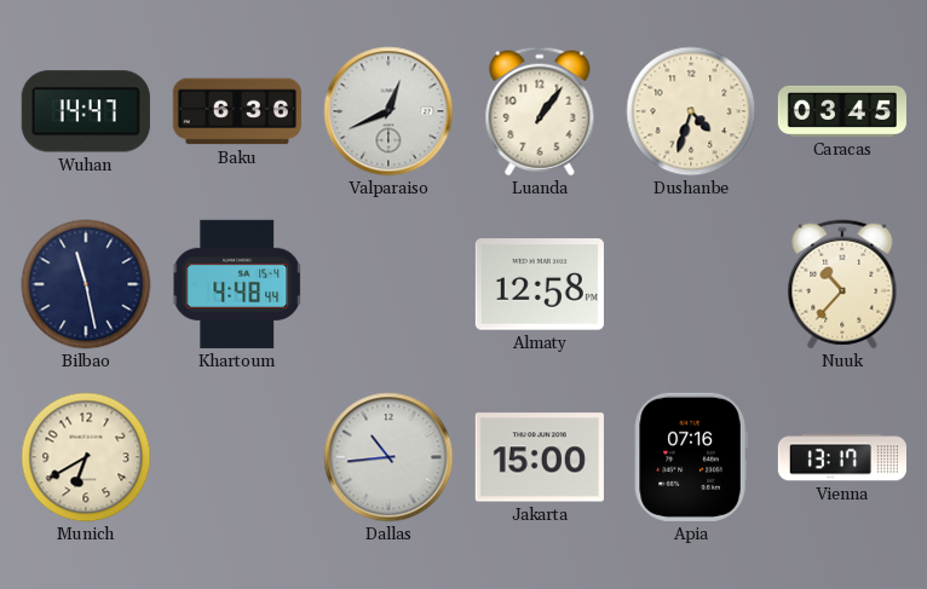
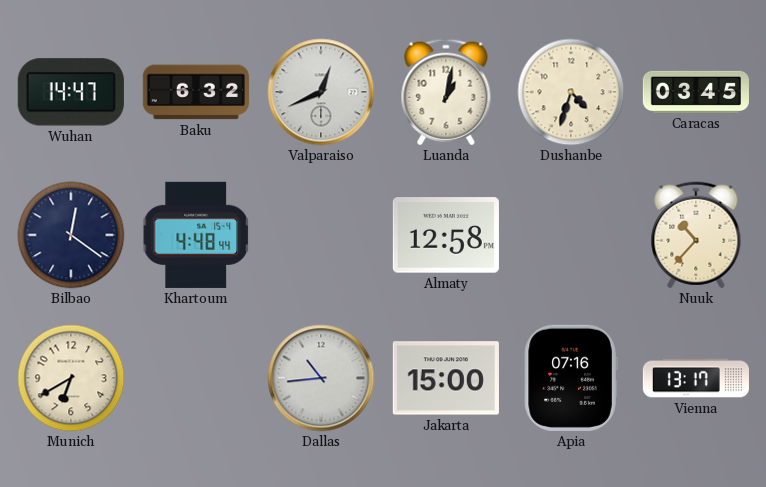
Baku: 6:36 -> 6:32
Luanda: 1:06 -> 1:02
Bilbao: 11:28 -> 12:21
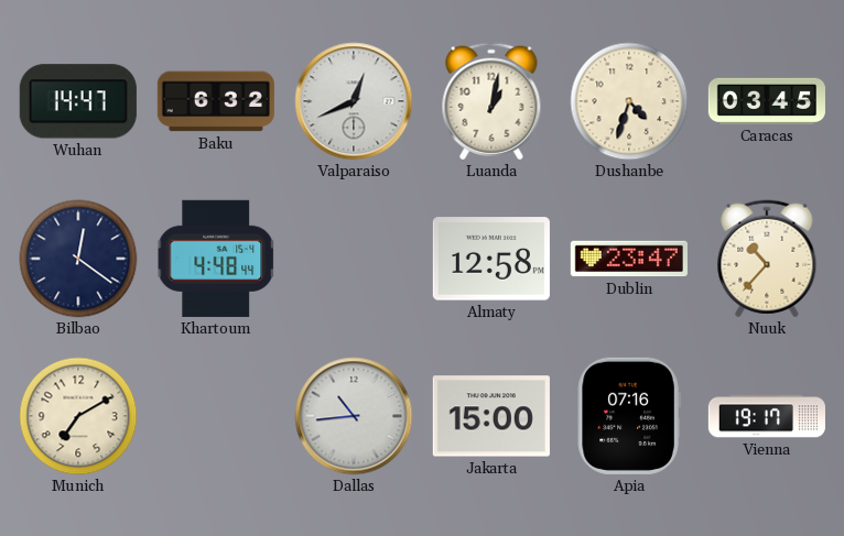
Dublin: none -> 23:47
Munich: 6:40 -> 7:10
Vienna: 13:17 -> 19:17
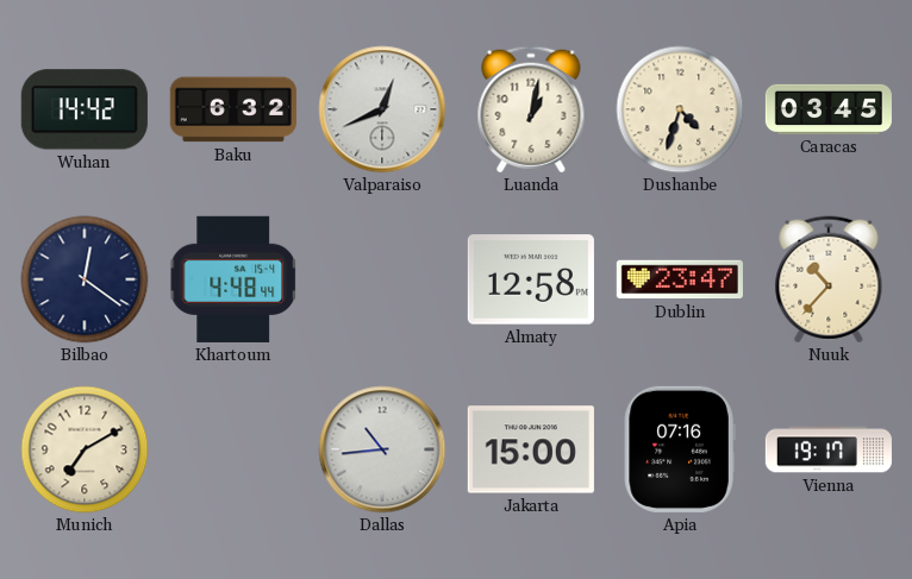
Wuhan: 14:47 -> 14:42
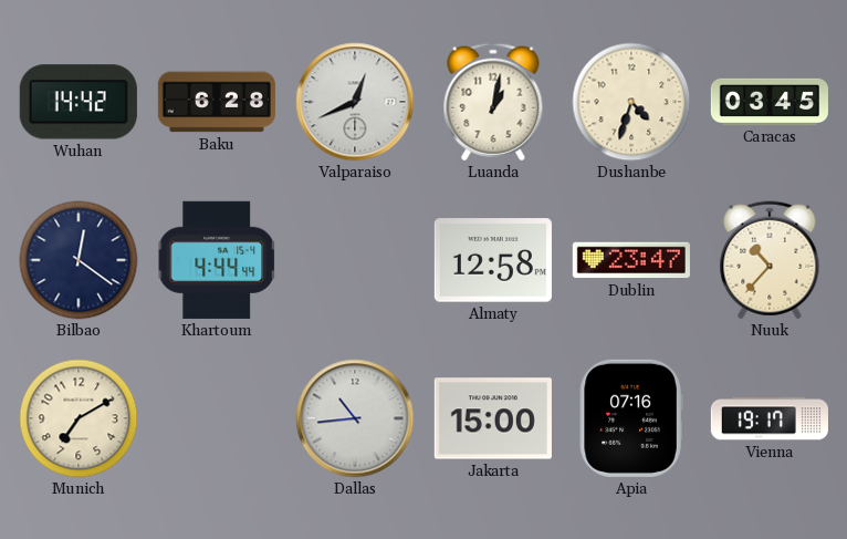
Baku: 6:32 -> 6:28
Khartoum: 4:48 -> 4:44
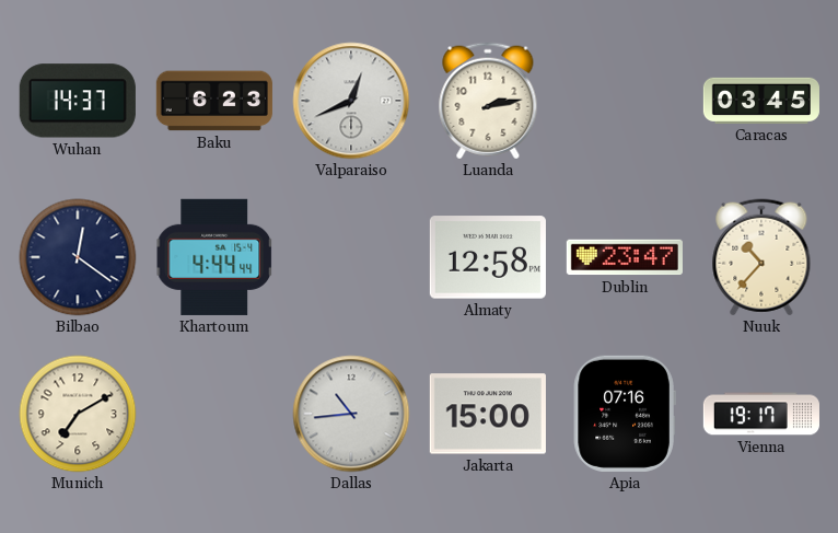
Wuhan: 14:42 -> 14:37
Baku: 6:28 -> 6:23
Luanda: 1:02 -> 2:13
Dushanbe: 4:33 -> none
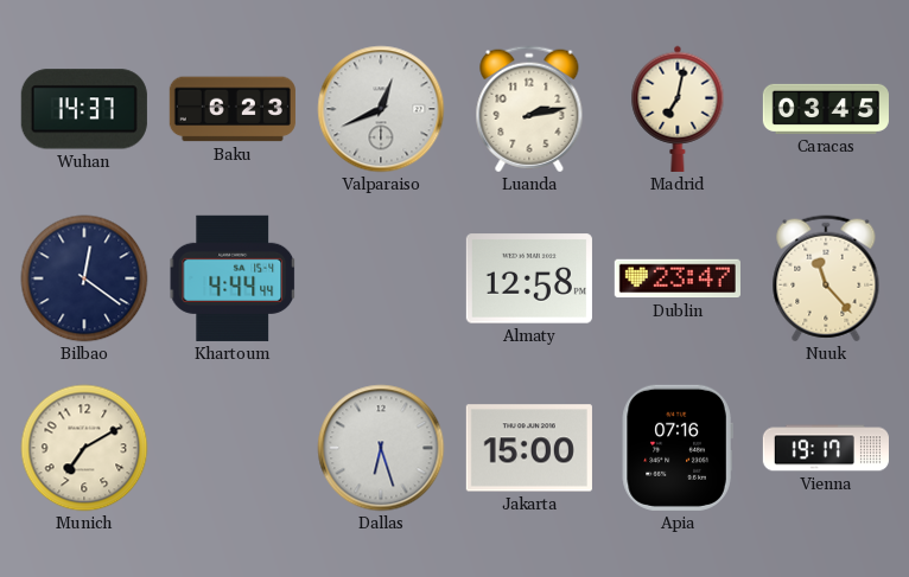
Madrid: none -> 7:02
Nuuk: 10:37 -> 11:23
Dallas: 10:44 -> 6:27
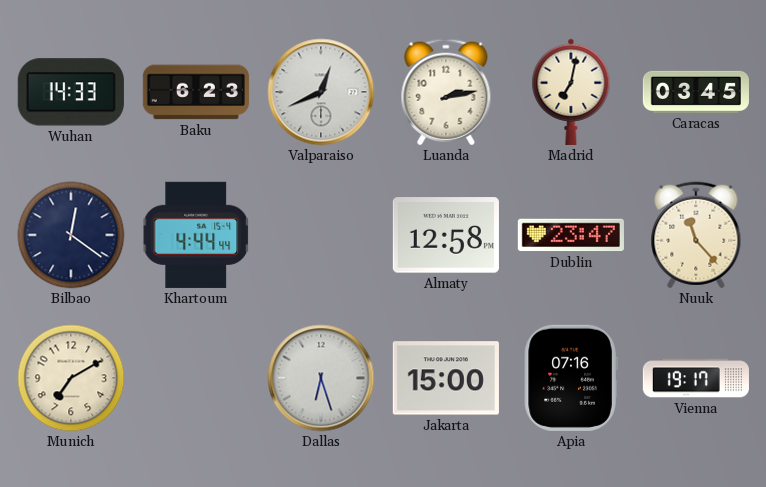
Wuhan: 14:37 -> 14:33
